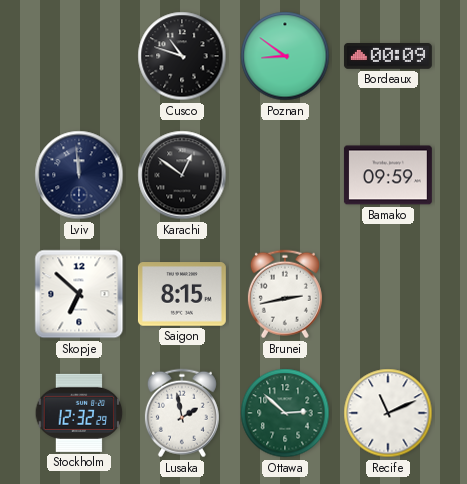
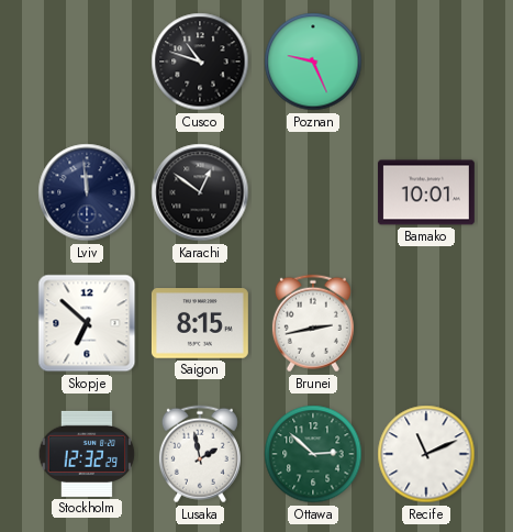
Poznan: 8:51 -> 9:26
Bordeaux: 00:09 -> none
Bamako: 09:59 -> 10:01
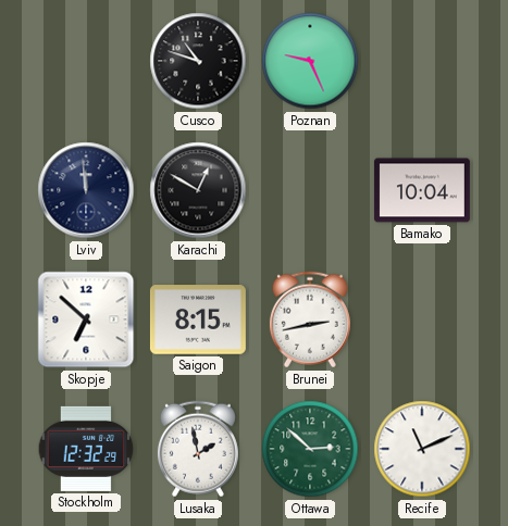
Karachi: 12:51 -> 12:50
Bamako: 10:01 -> 10:04
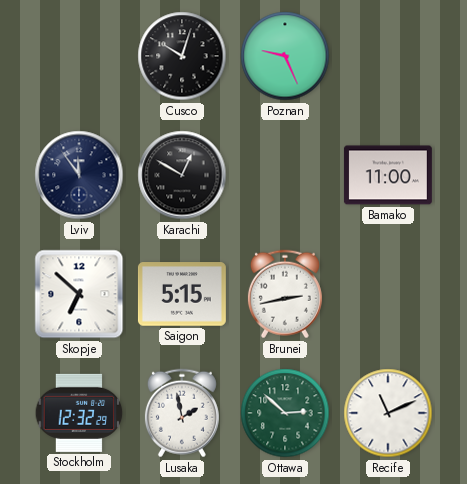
Cusco: 10:48 -> 10:03
Lviv: 11:59 -> 11:54
Bamako: 10:04 -> 11:00
Saigon: 8:15 -> 5:15
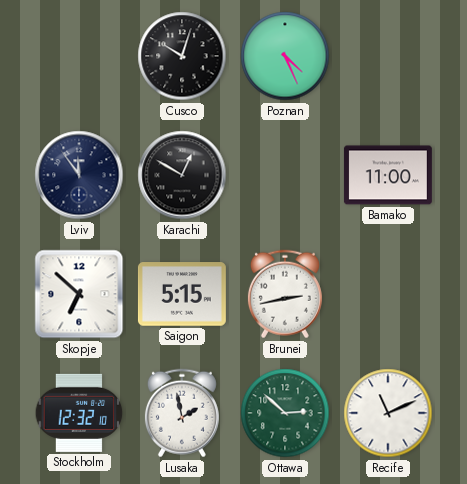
Poznan: 9:26 -> 4:26
Stockholm: 12:32:29 -> 12:32:10
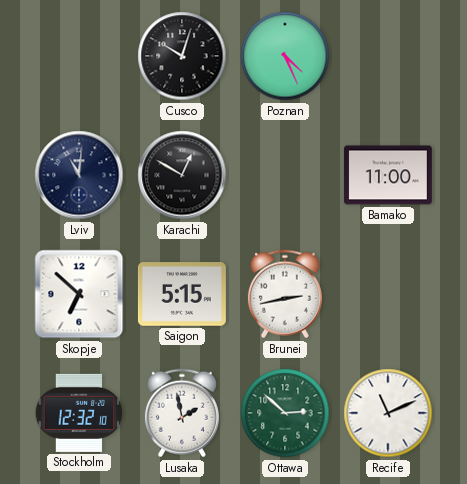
Lviv: 11:54 -> 11:01
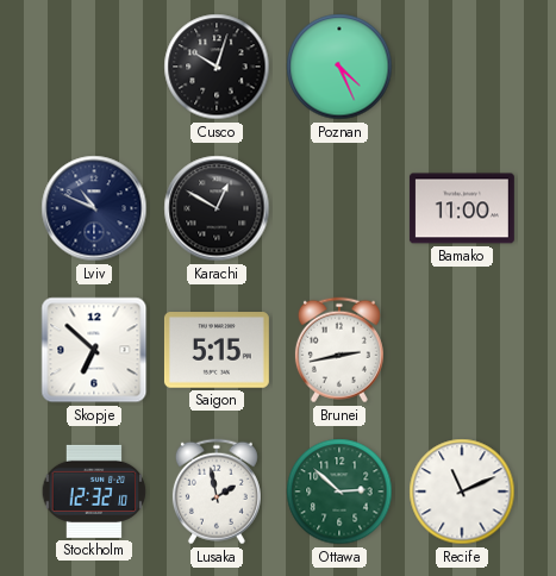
Lviv: 11:01 -> 10:49
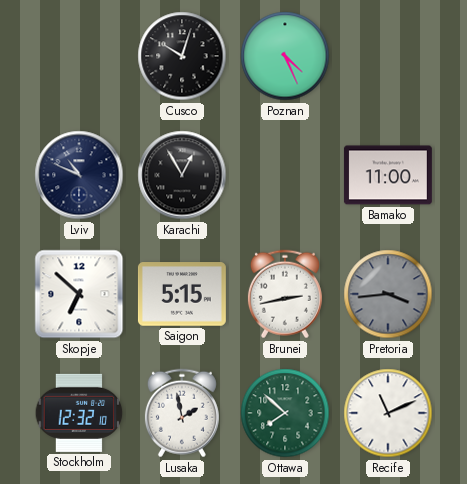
Karachi: 12:50 -> 12:55
Pretoria: none -> 3:44
Ottawa: 2:52 -> 7:52
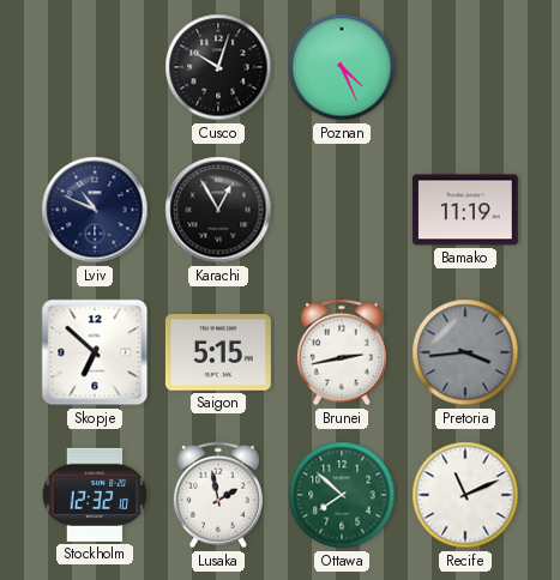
Bamako: 11:00 -> 11:19
